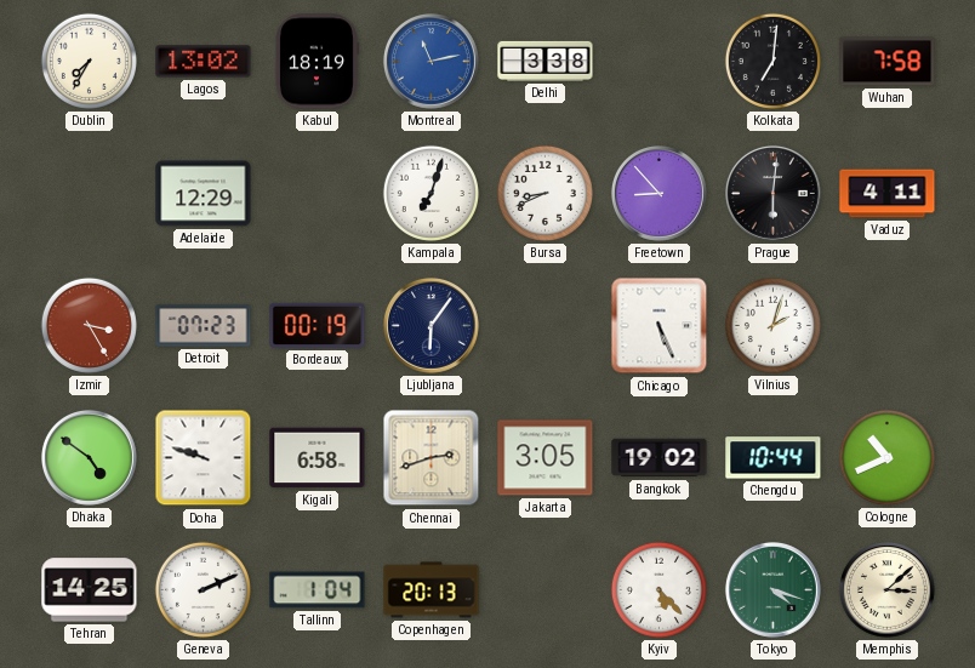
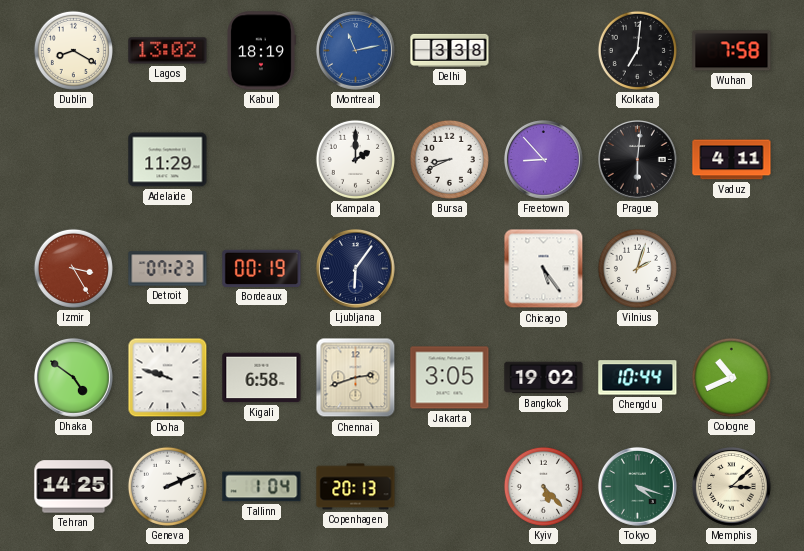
Dublin: 7:35 -> 8:20
Adelaide: 12:29 -> 11:29
Kampala: 7:03 -> 2:00
Chicago: 5:26 -> 5:24
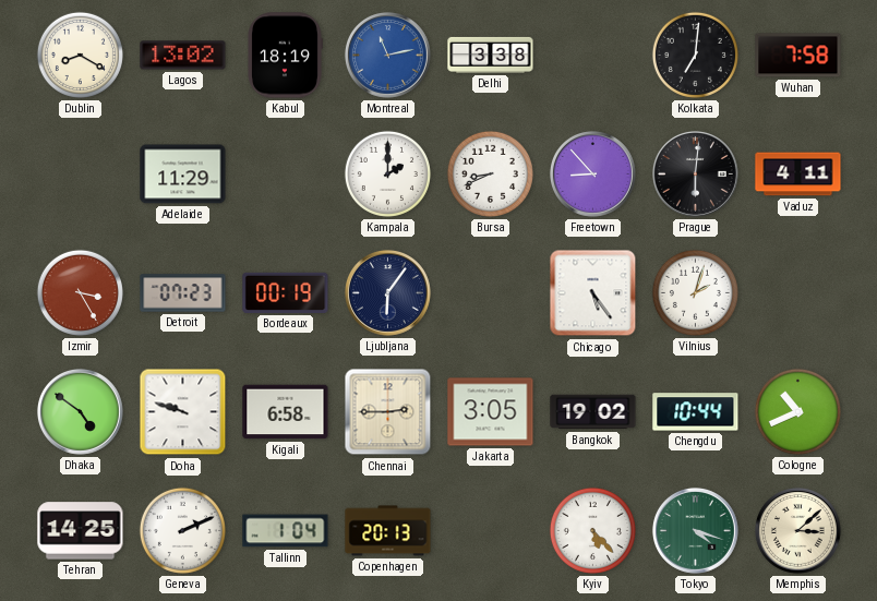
Chennai: 2:42 -> 2:45
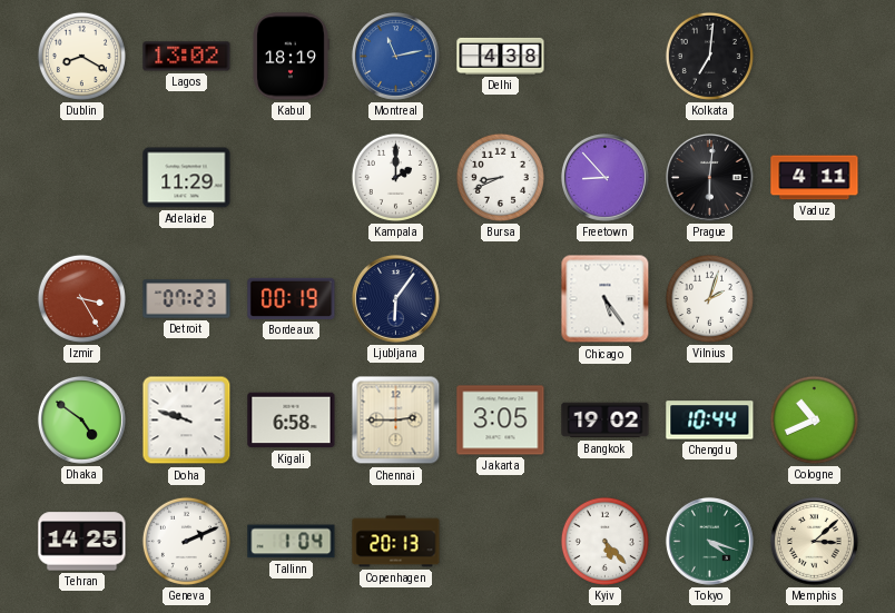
Delhi: 3:38 -> 4:38
Wuhan: 7:58 -> none
